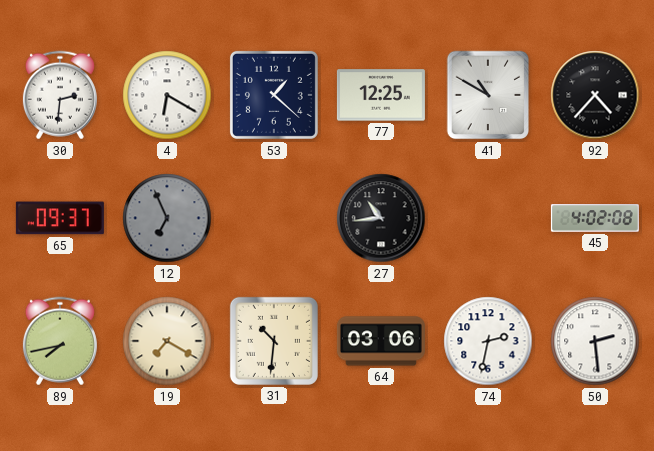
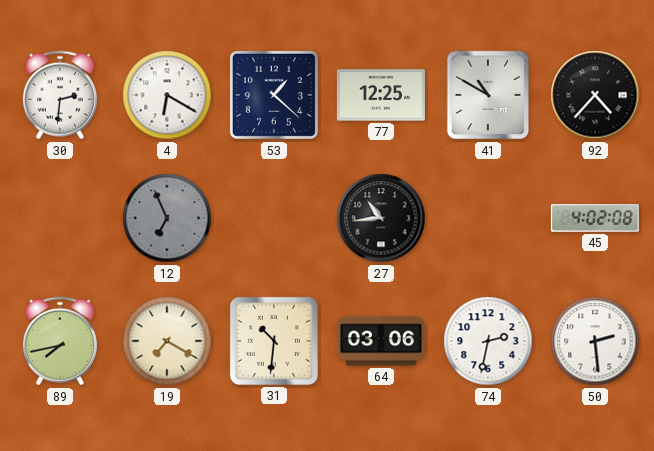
65: 09:37 -> none
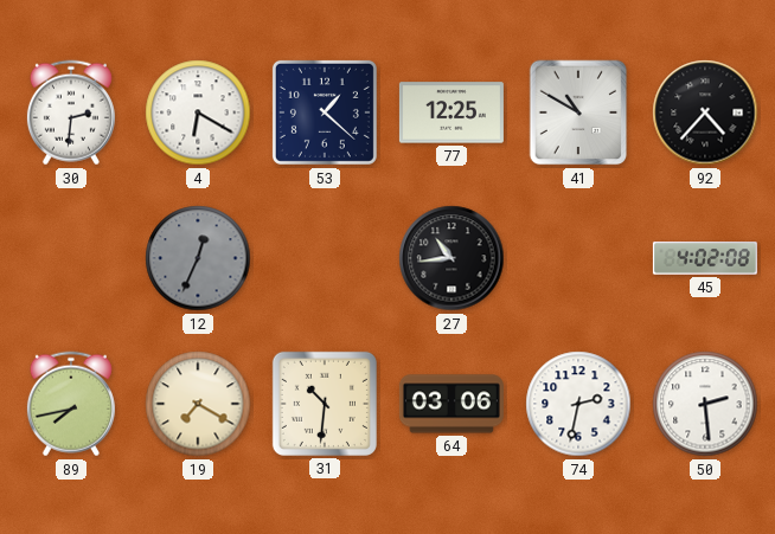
12: 6:56 -> 12:34
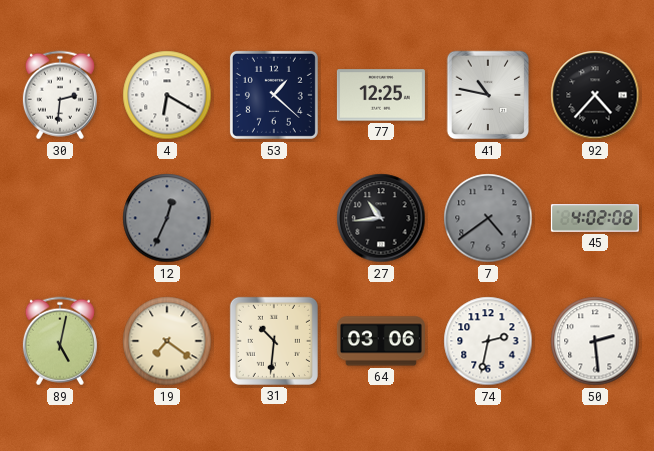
41: 10:50 -> 10:47
7: none -> 4:39
89: 7:43 -> 5:02
19: 7:20 -> 7:21
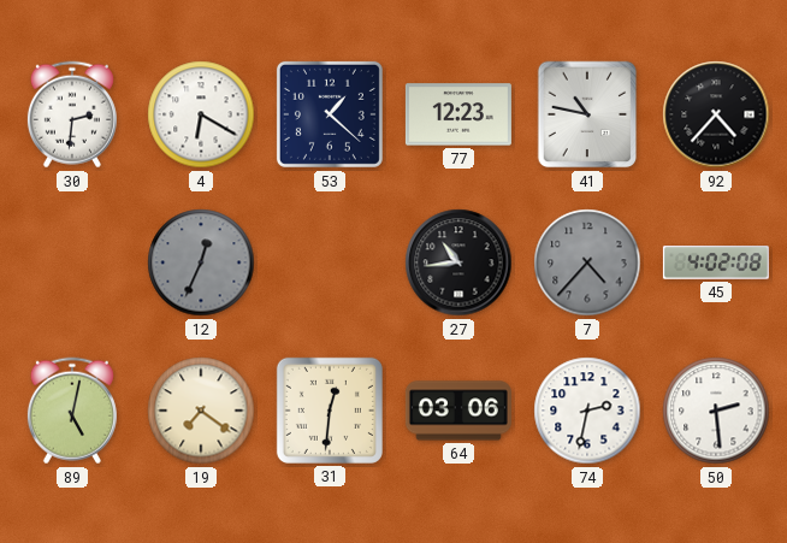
77: 12:25 -> 12:23
7: 4:39 -> 4:37
31: 10:31 -> 12:31
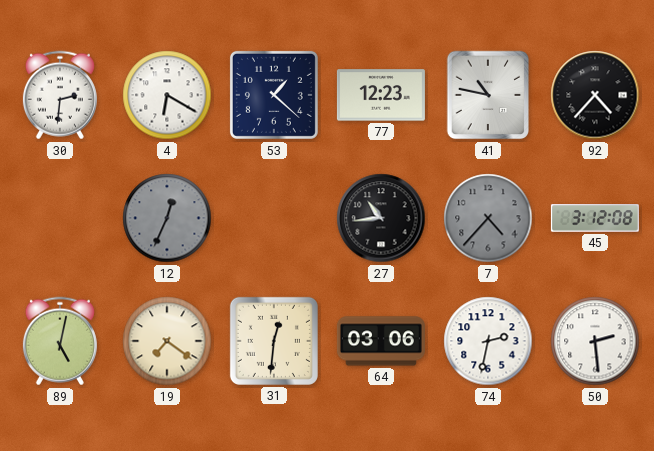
45: 4:02 -> 3:12
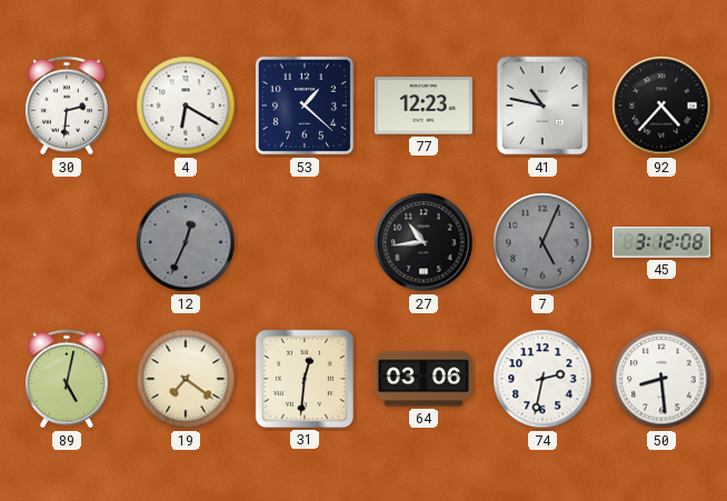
7: 4:37 -> 5:04
50: 2:29 -> 8:29
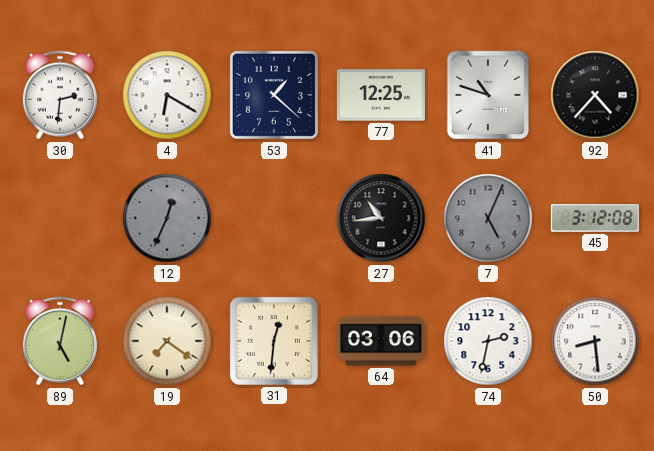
77: 12:23 -> 12:25
41: 10:47 -> 10:48
